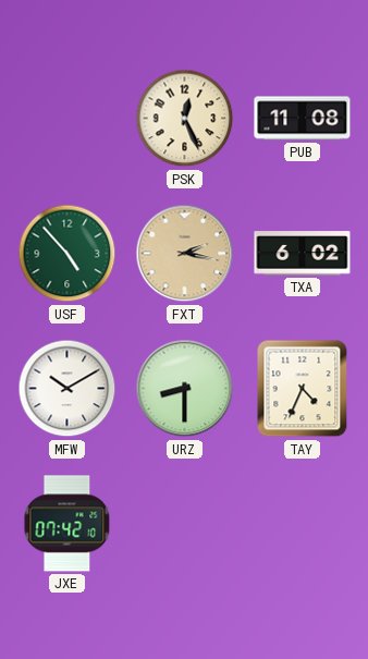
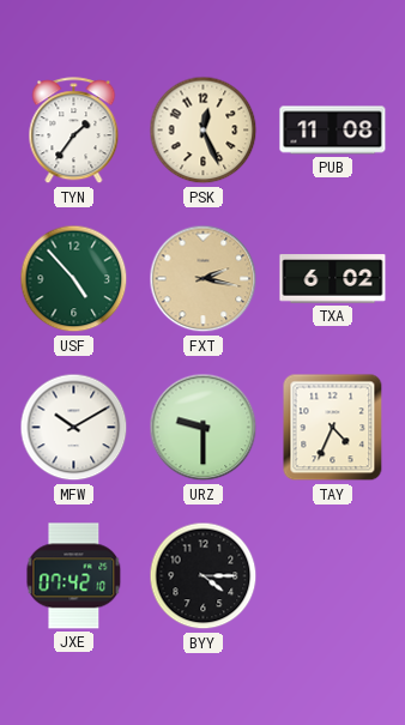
TYN: none -> 1:36
URZ: 8:30 -> 9:30
BYY: none -> 4:15
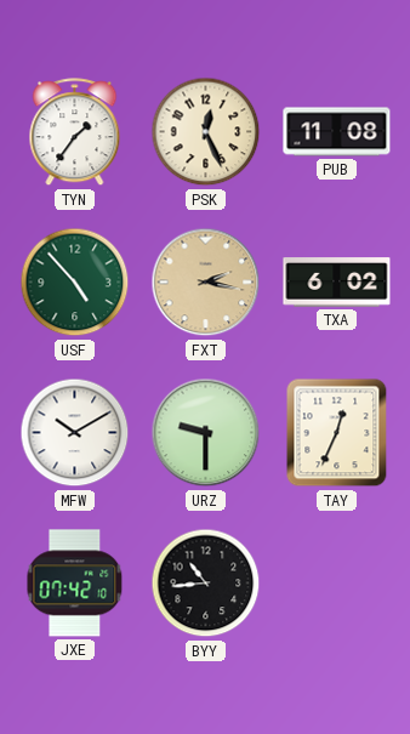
TAY: 4:34 -> 12:34
BYY: 4:15 -> 10:44
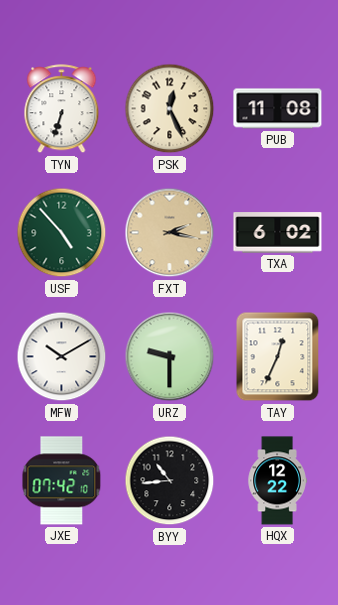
TYN: 1:36 -> 6:33
HQX: none -> 12:22
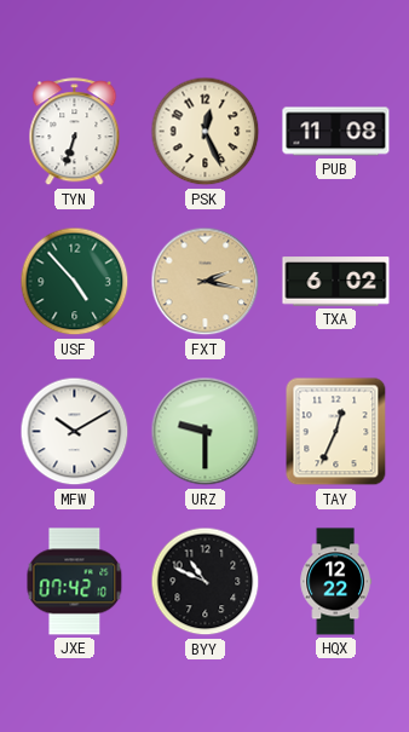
BYY: 10:44 -> 10:49
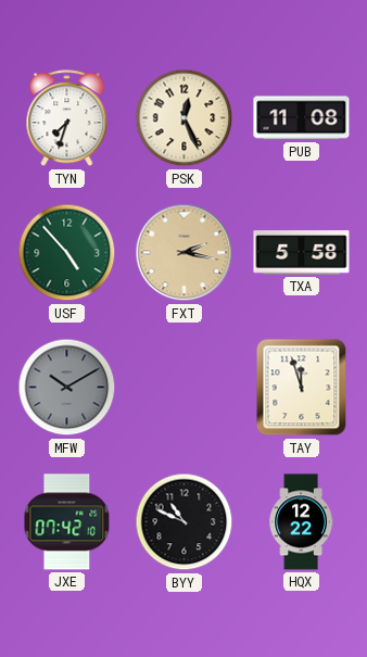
TYN: 6:33 -> 7:33
TXA: 6:02 -> 5:58
MFW dial: white -> grey
URZ: 9:30 -> none
TAY: 12:34 -> 11:57
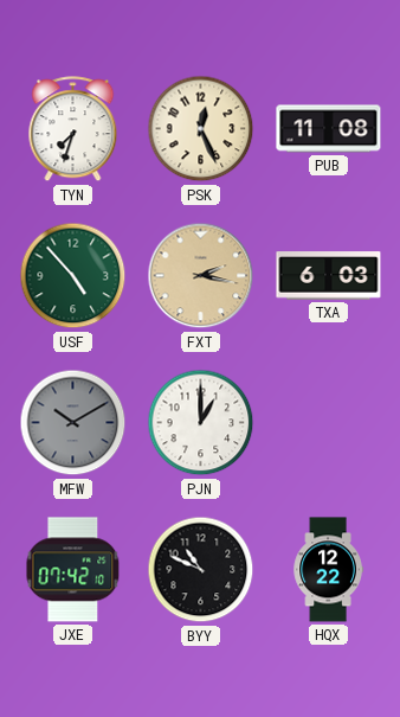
TXA: 5:58 -> 6:03
PJN: none -> 1:00
TAY: 11:57 -> none
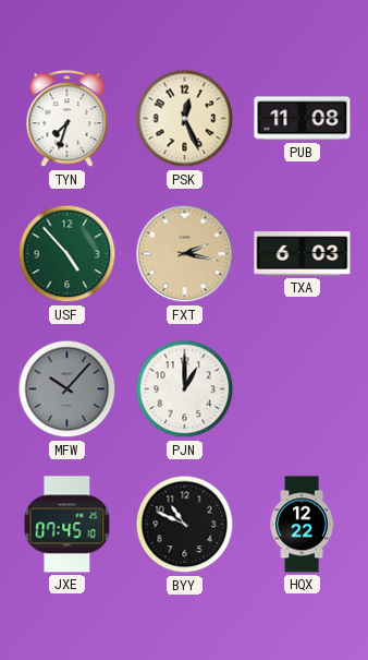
MFW: 10:10 -> 10:07
JXE: 07:42 -> 07:45
